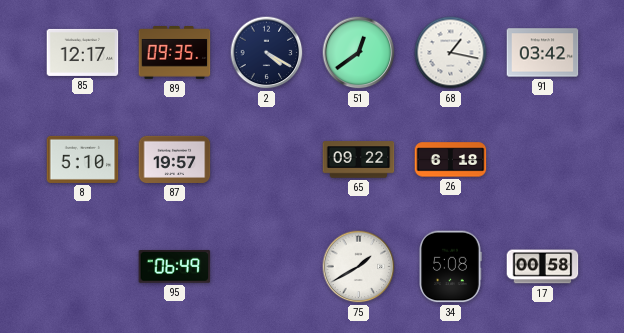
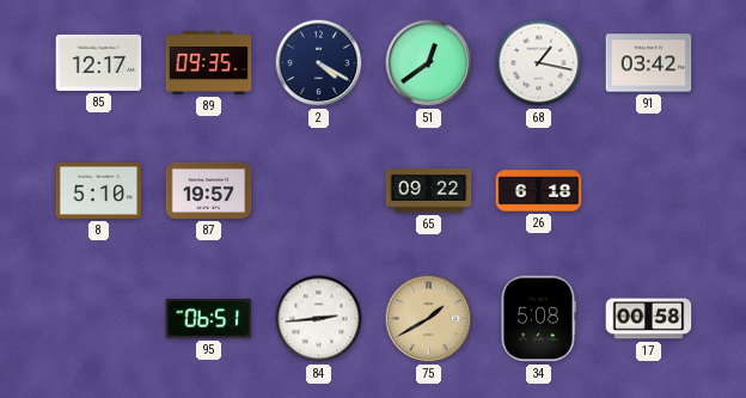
95: 06:49 -> 06:51
84: none -> 2:44
75 dial: white -> champagne
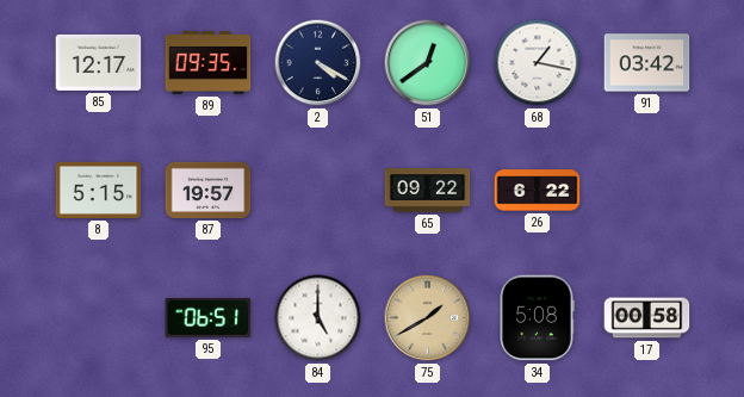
8: 5:10 -> 5:15
26: 6:18 -> 6:22
84: 2:44 -> 5:00
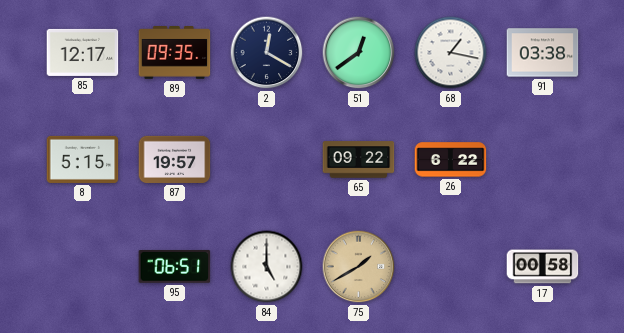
2: 4:20 -> 12:20
91: 03:42 -> 03:38
34: 5:08 -> none
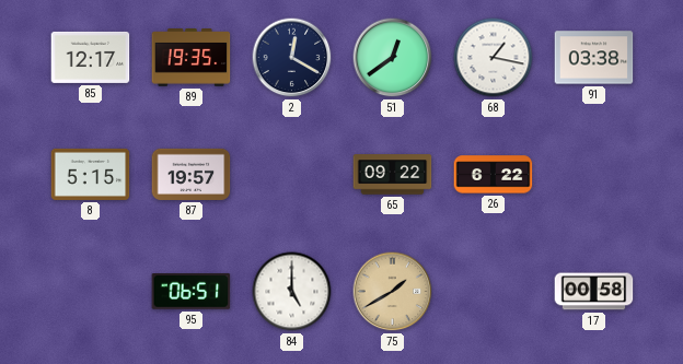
89: 09:35 -> 19:35
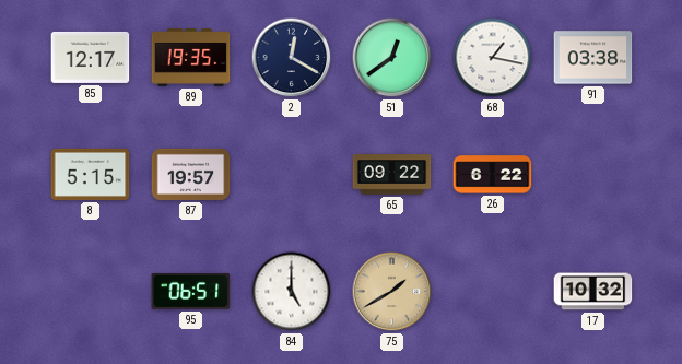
17: 00:58 -> 10:32
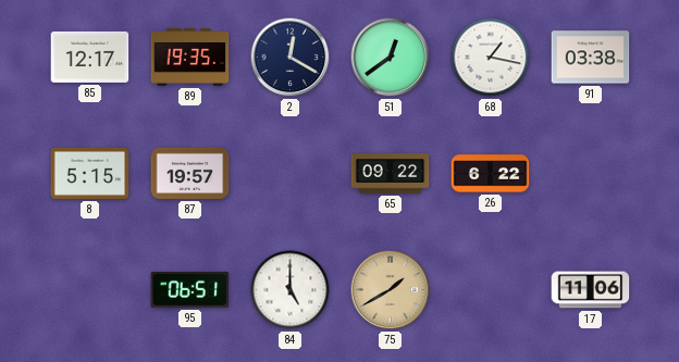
17: 10:32 -> 11:06
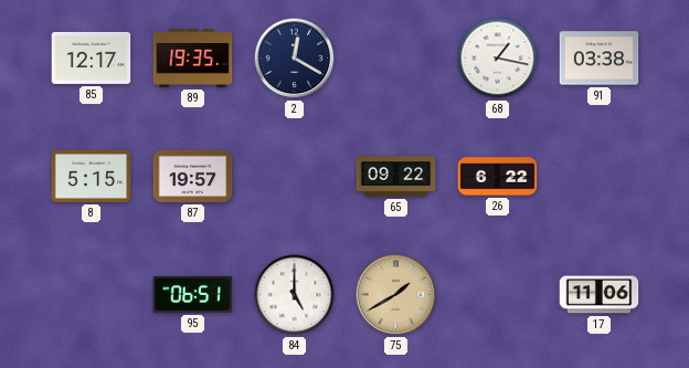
51: 12:39 -> none
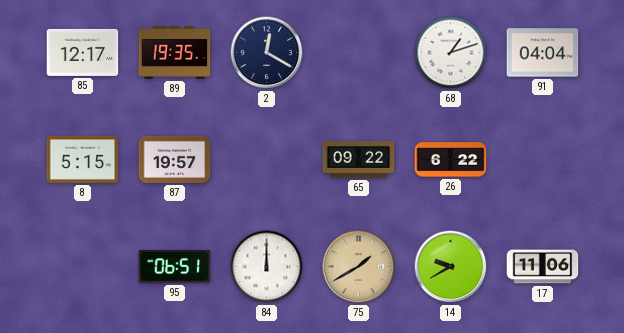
68: 1:17 -> 1:12
91: 03:38 -> 04:04
84: 5:00 -> 12:00
14: none -> 9:40
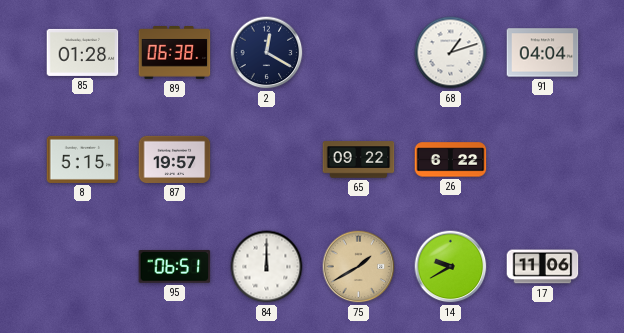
85: 12:17 -> 01:28
89: 19:35 -> 06:38
